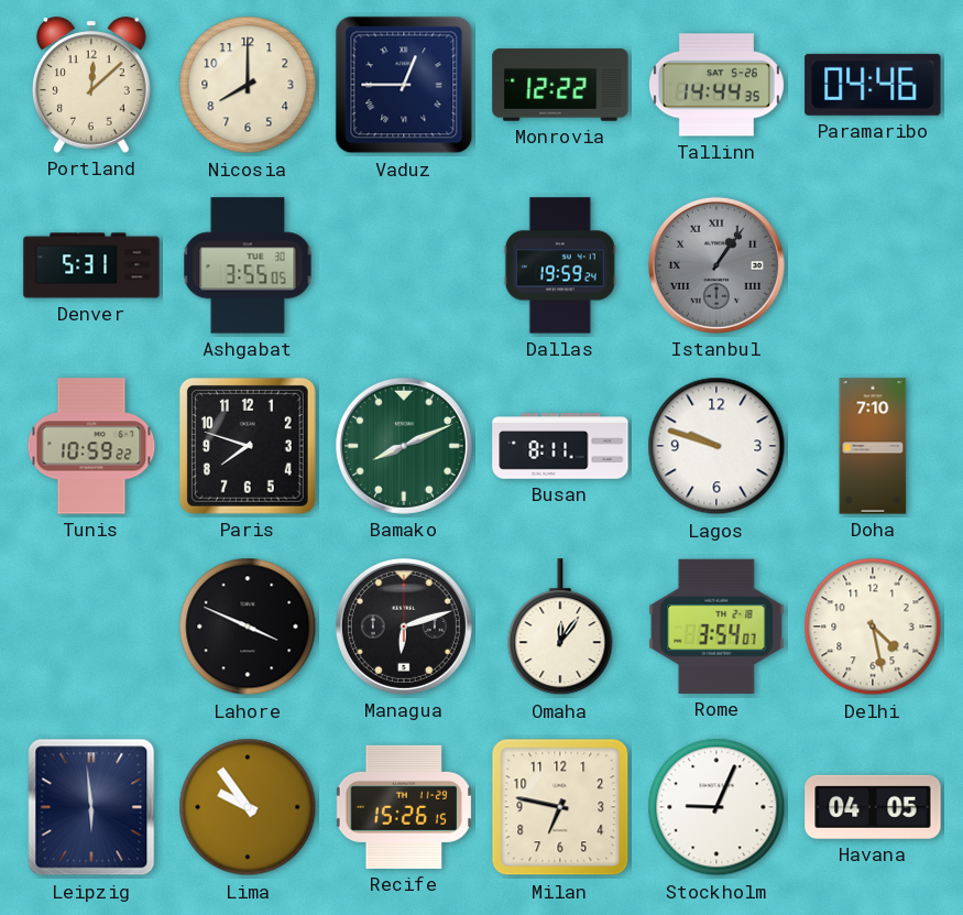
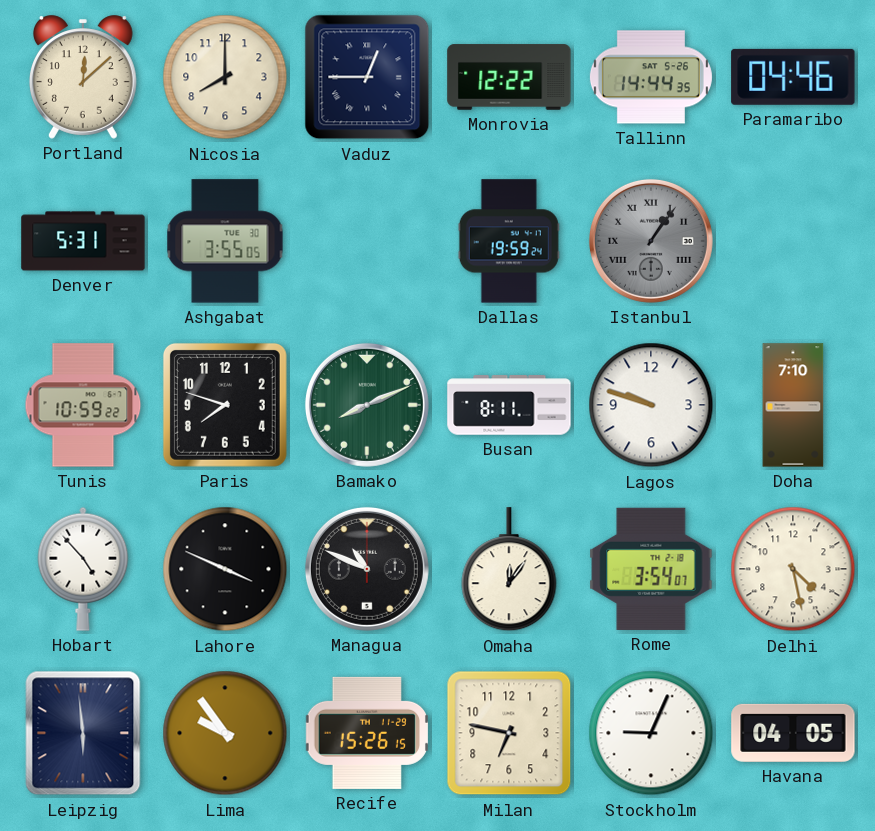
Hobart: none -> 4:53
Managua: 6:12 -> 10:49
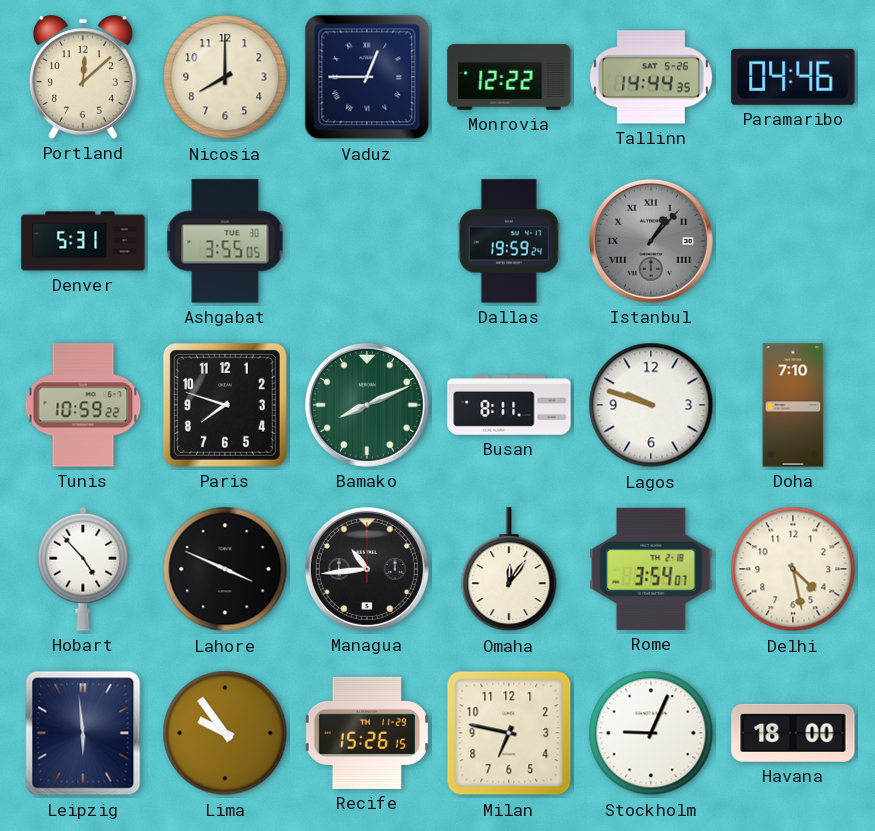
Istanbul: 1:06 -> 1:07
Managua: 10:49 -> 10:44
Havana: 04:05 -> 18:00
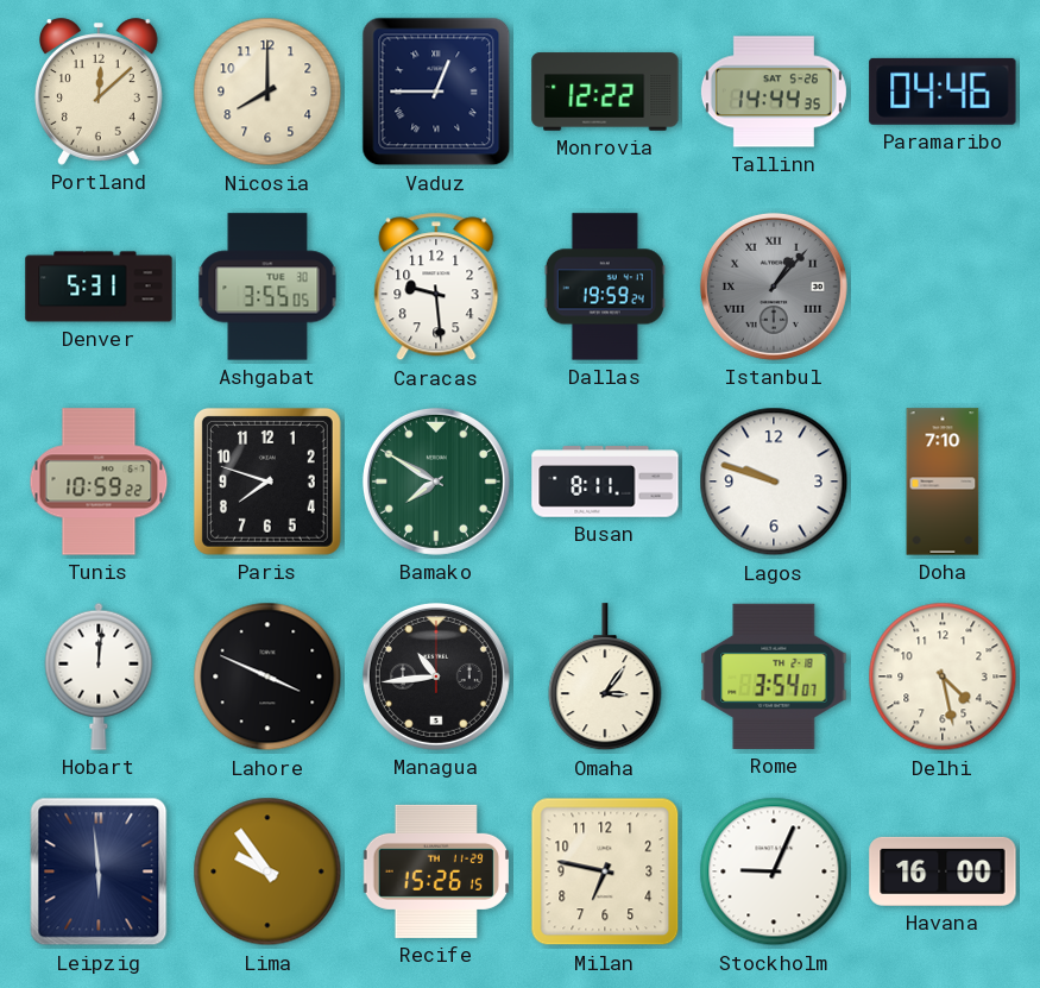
Caracas: none -> 9:29
Bamako: 8:11 -> 7:50
Hobart: 4:53 -> 12:01
Omaha: 12:06 -> 3:06
Havana: 18:00 -> 16:00
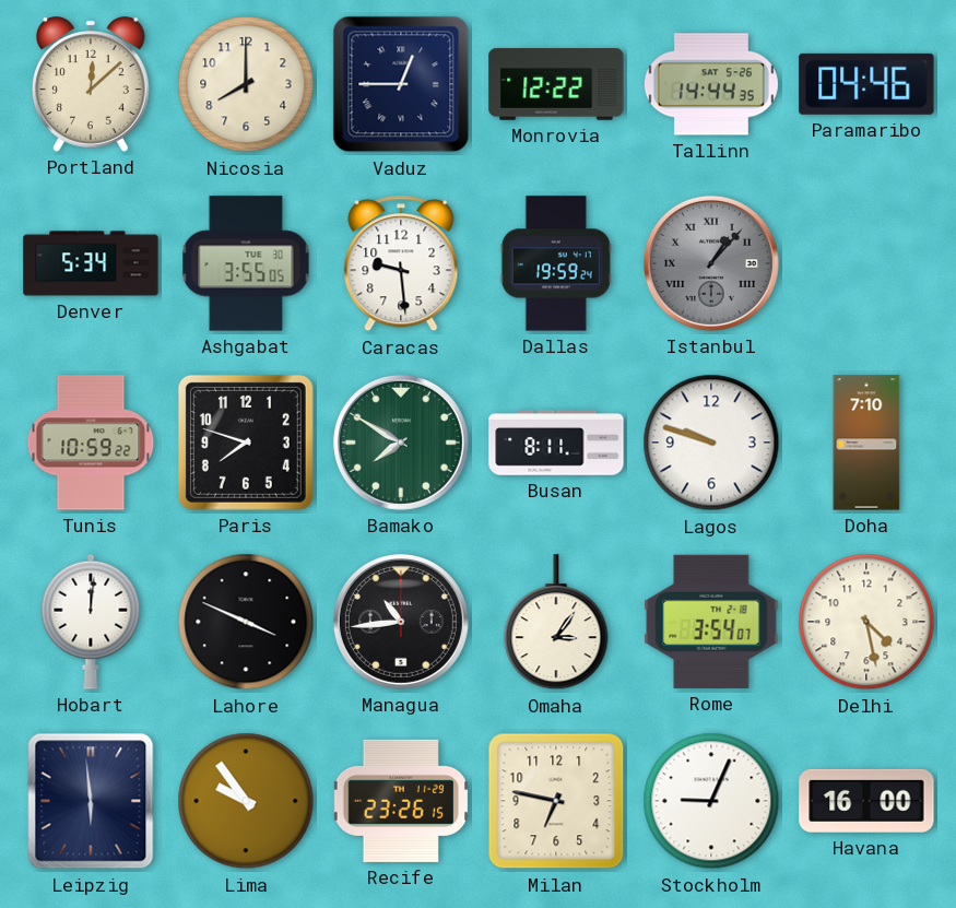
Denver: 5:31 -> 5:34
Recife: 15:26 -> 23:26
